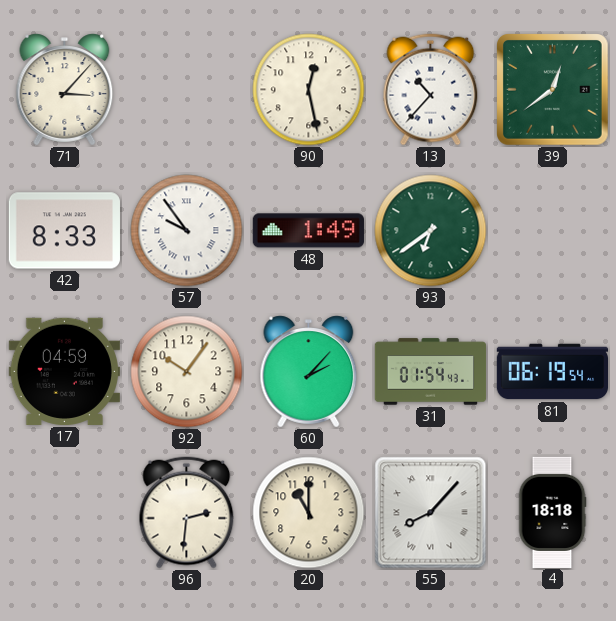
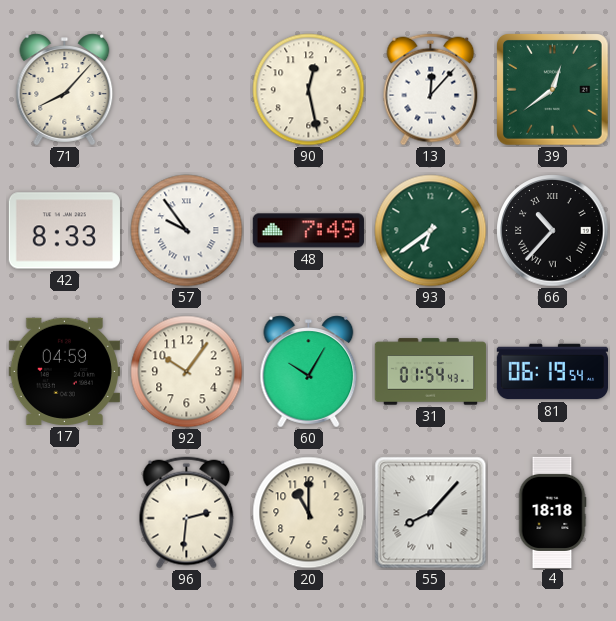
71: 3:07 -> 8:07
13: 10:37 -> 12:07
48: 1:49 -> 7:49
66: none -> 10:37
60: 2:07 -> 10:05
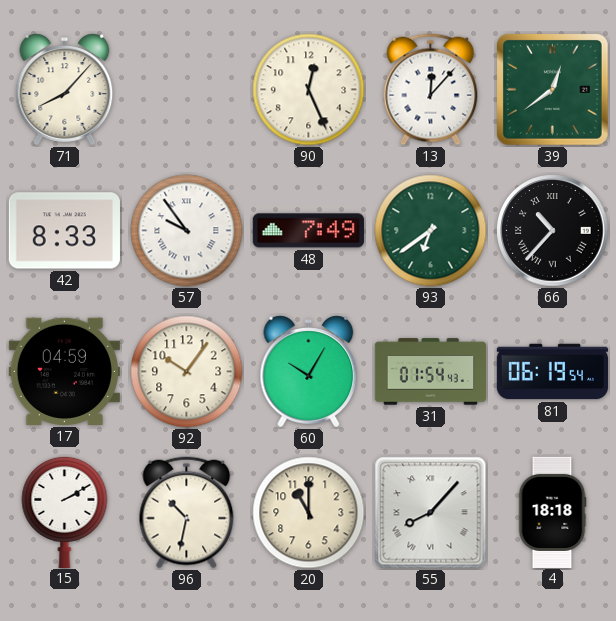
90: 12:28 -> 12:26
15: none -> 2:10
96: 2:31 -> 10:32
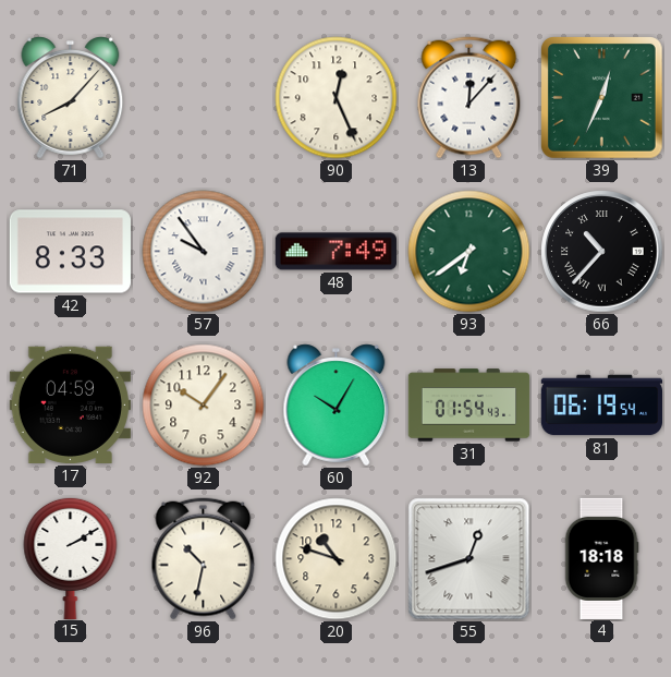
39: 12:39 -> 12:34
20: 11:00 -> 10:48
55: 8:07 -> 12:42
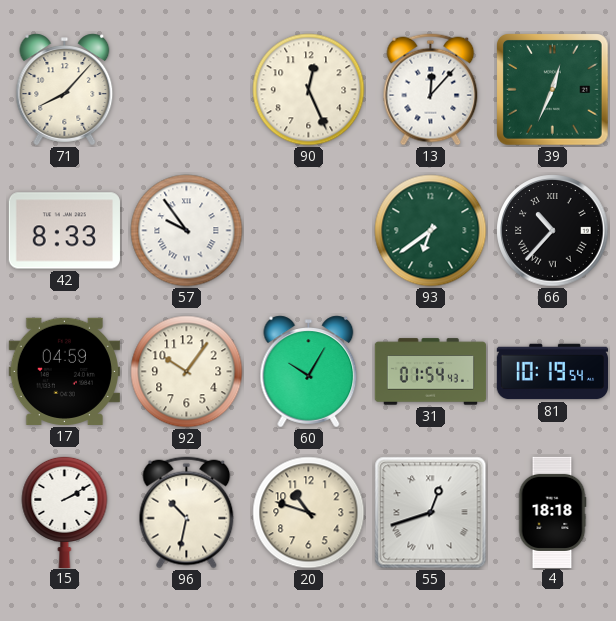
48: 7:49 -> none
81: 06:19 -> 10:19
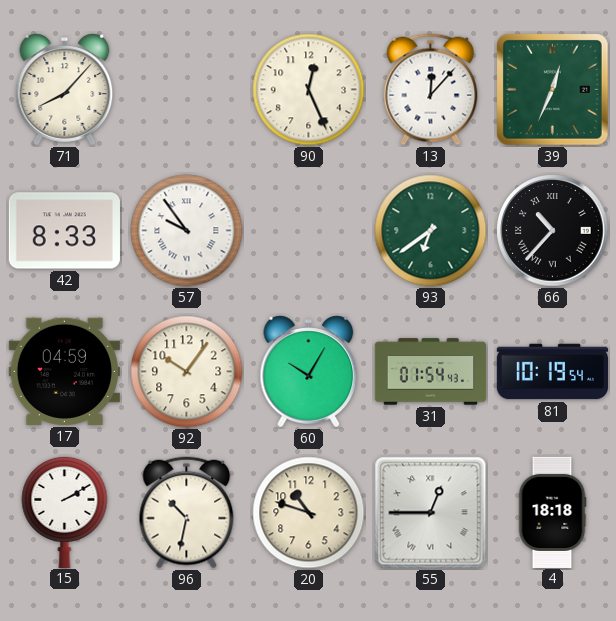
55: 12:42 -> 12:45
